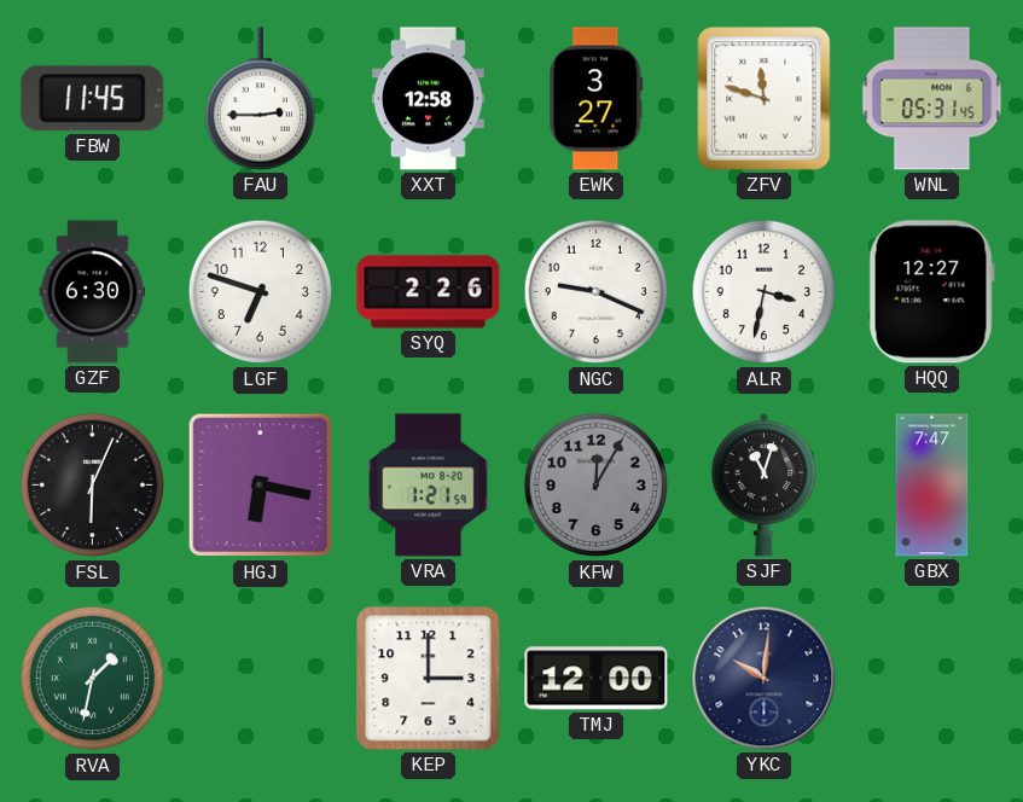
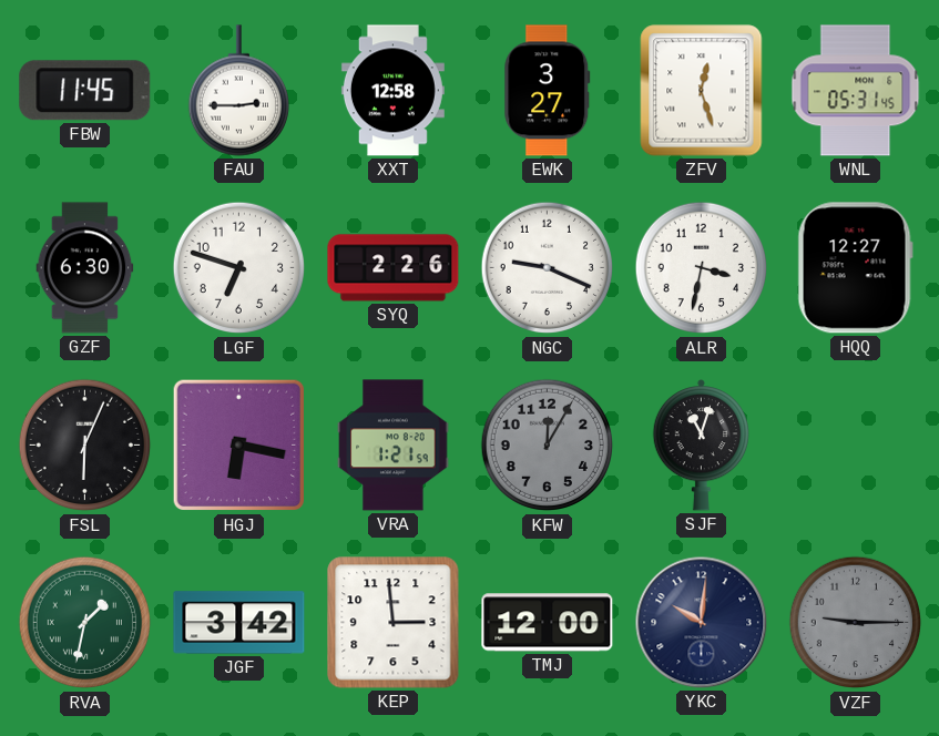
ZFV: 11:48 -> 12:27
GBX: 7:47 -> none
JGF: none -> 3:42
KEP: 3:00 -> 2:59
VZF: none -> 9:15
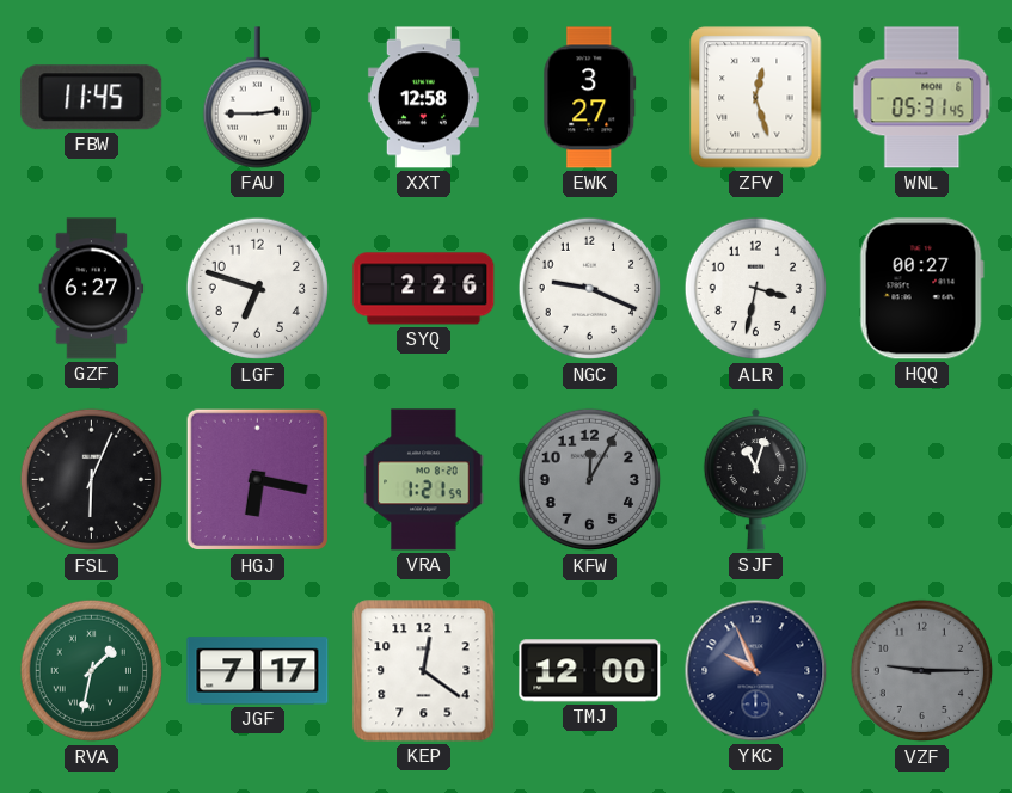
GZF: 6:30 -> 6:27
HQQ: 12:27 -> 00:27
JGF: 3:42 -> 7:17
KEP: 2:59 -> 12:21
YKC: 10:01 -> 9:56
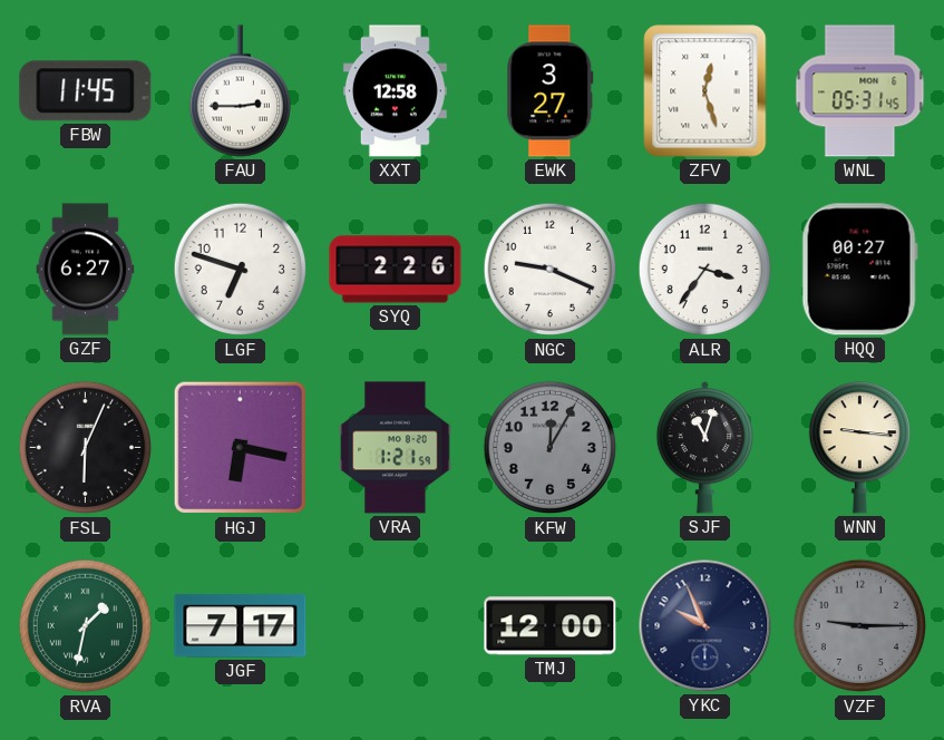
ALR: 3:32 -> 3:36
WNN: none -> 9:16
KEP: 12:21 -> none
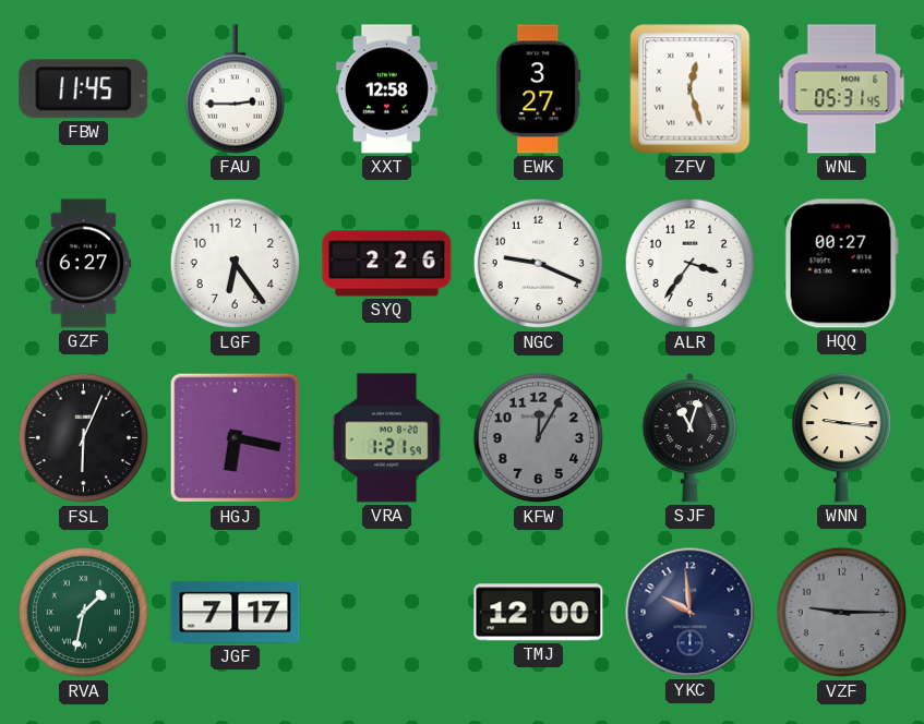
LGF: 6:48 -> 6:24
YKC: 9:56 -> 9:59
